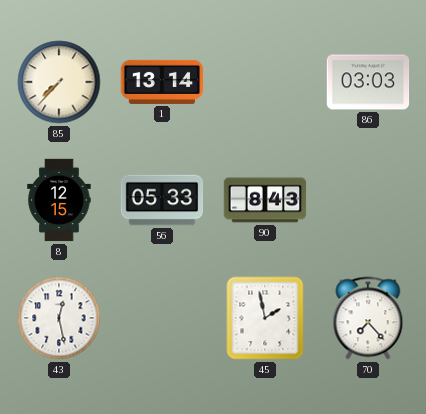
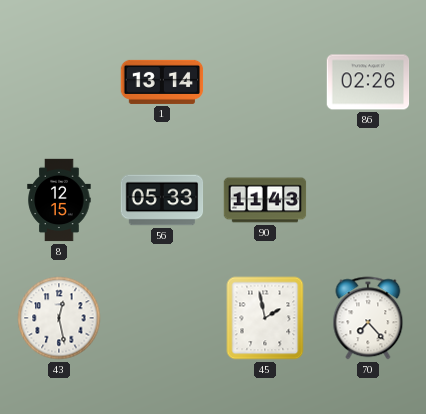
85: 7:37 -> none
86: 03:03 -> 02:26
90: 8:43 -> 11:43
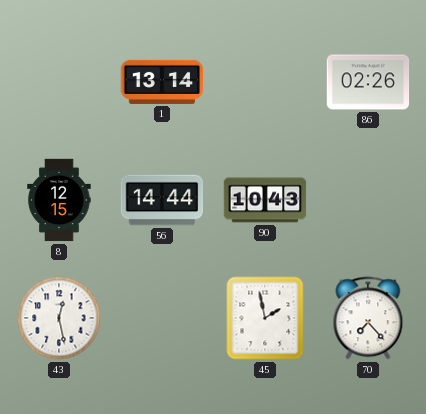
56: 05:33 -> 14:44
90: 11:43 -> 10:43
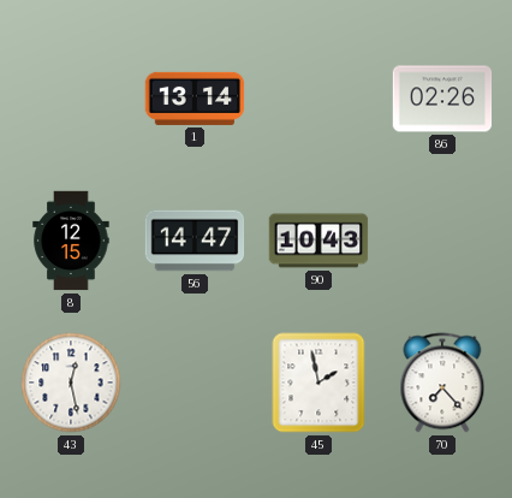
56: 14:44 -> 14:47
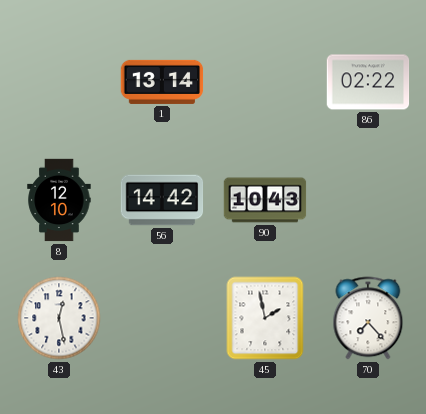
86: 02:26 -> 02:22
8: 12:15 -> 12:10
56: 14:47 -> 14:42
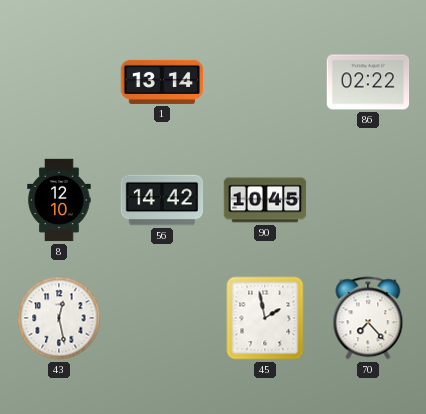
90: 10:43 -> 10:45
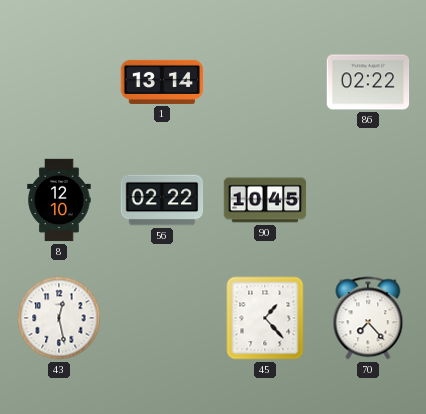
56: 14:42 -> 02:22
45: 1:58 -> 1:23
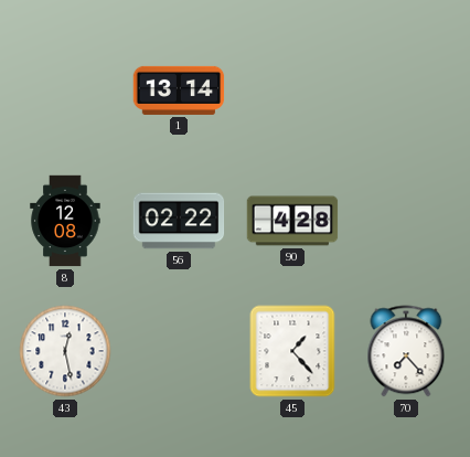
86: 02:22 -> none
8: 12:10 -> 12:08
90: 10:45 -> 4:28
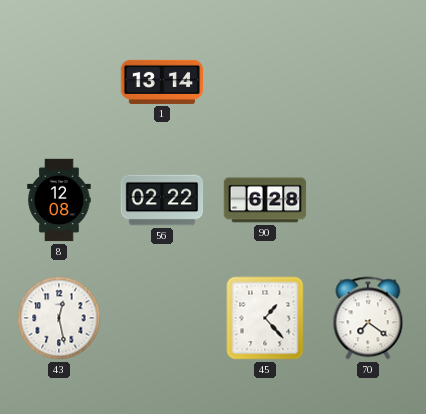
90: 4:28 -> 6:28
70: 7:23 -> 7:21
